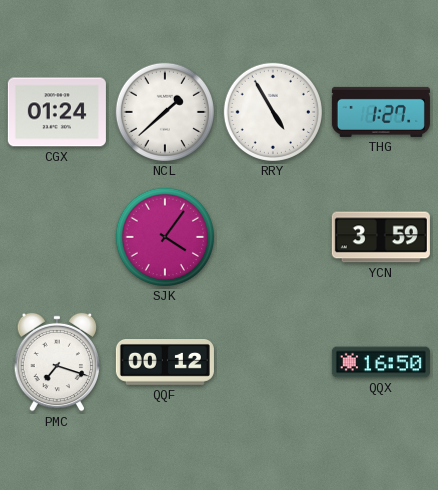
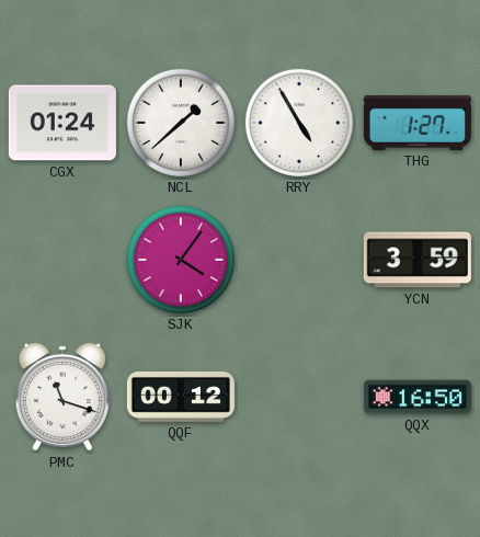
PMC: 7:18 -> 11:18
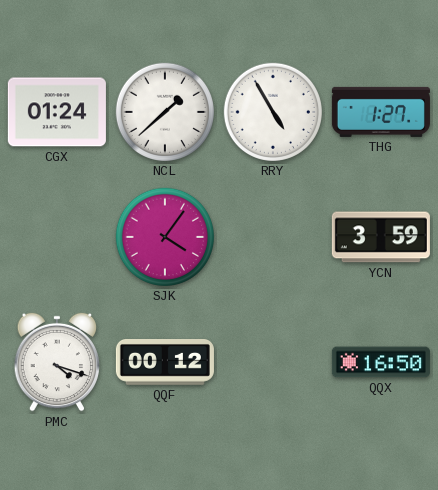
PMC: 11:18 -> 4:18
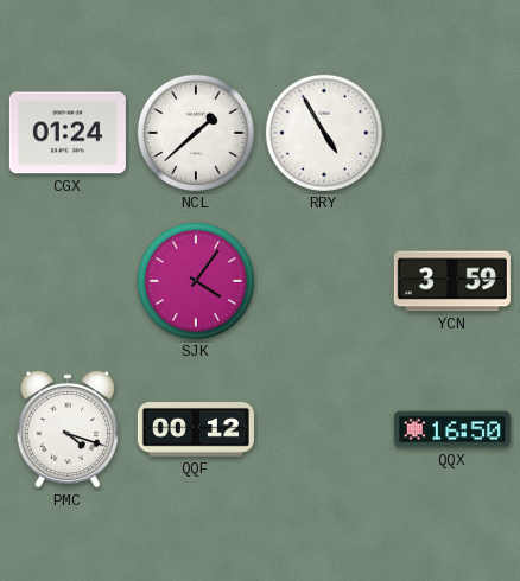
THG: 1:27 -> none
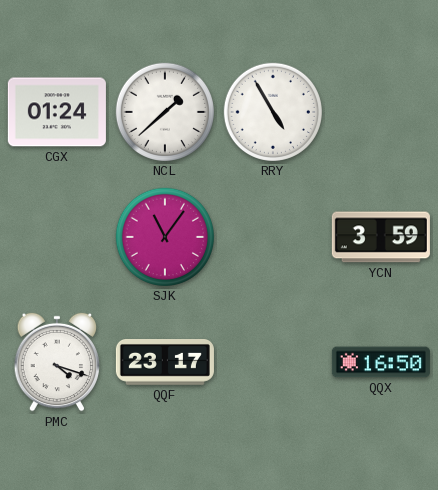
SJK: 4:06 -> 11:06
QQF: 00:12 -> 23:17
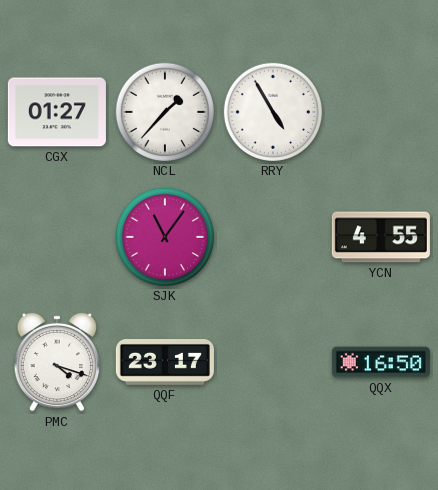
CGX: 01:24 -> 01:27
NCL: 1:38 -> 1:37
YCN: 3:59 -> 4:55
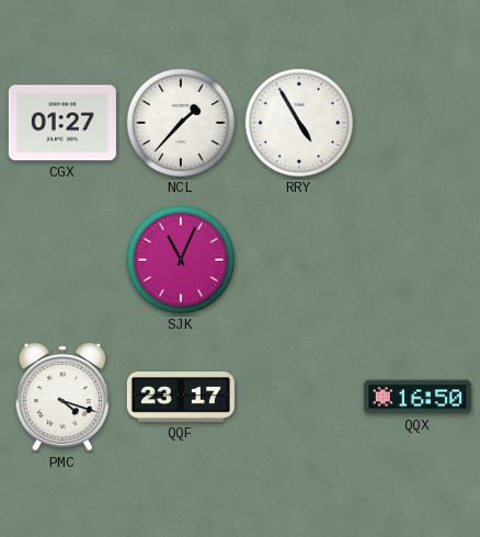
SJK: 11:06 -> 11:04
YCN: 4:55 -> none
